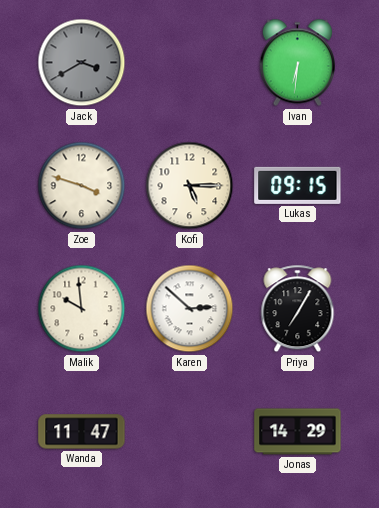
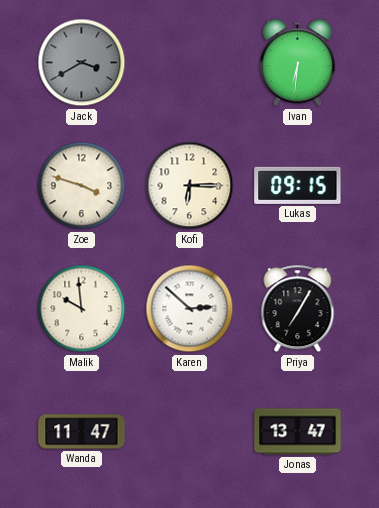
Kofi: 5:15 -> 6:15
Jonas: 14:29 -> 13:47
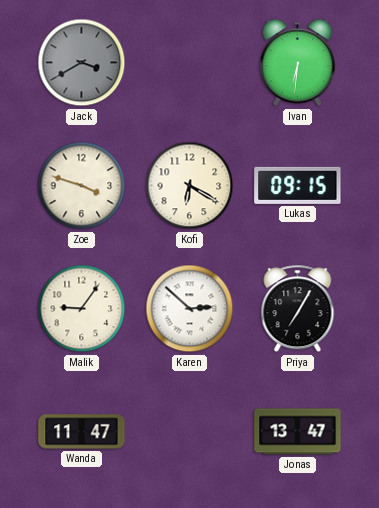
Kofi: 6:15 -> 6:20
Malik: 9:59 -> 9:06
